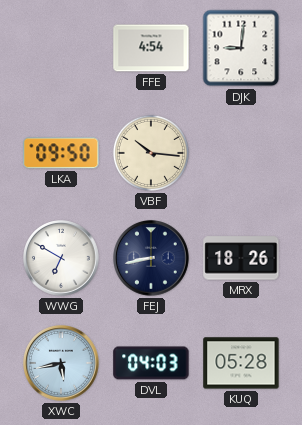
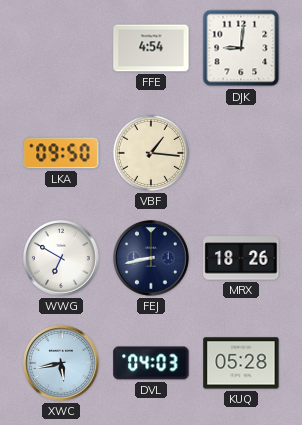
VBF: 10:16 -> 1:16
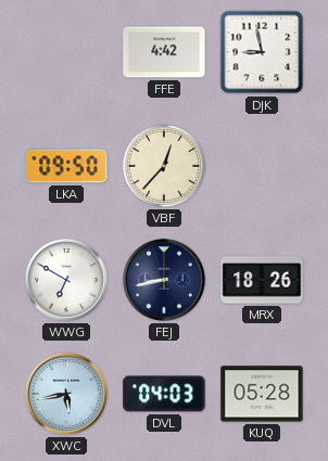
FFE: 4:54 -> 4:42
DJK: 9:01 -> 8:58
VBF: 1:16 -> 12:37
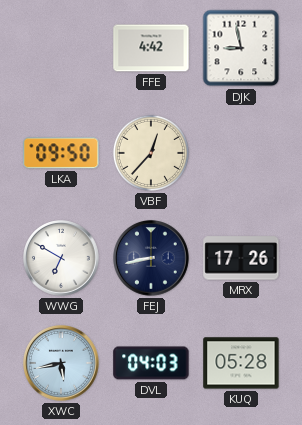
MRX: 18:26 -> 17:26
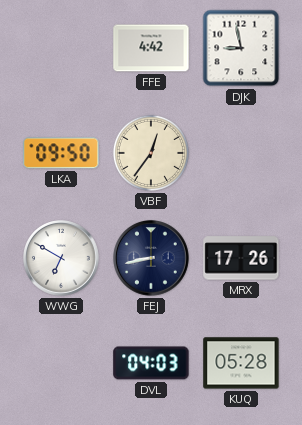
VBF: 12:37 -> 12:36
XWC: 5:43 -> none
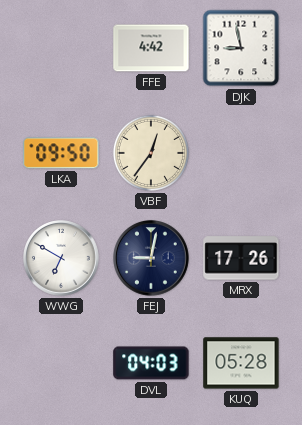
FEJ: 8:43 -> 9:02
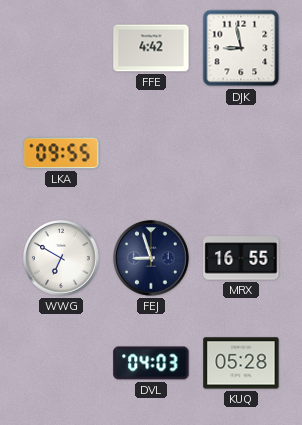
LKA: 09:50 -> 09:55
VBF: 12:36 -> none
FEJ: 9:02 -> 8:57
MRX: 17:26 -> 16:55
